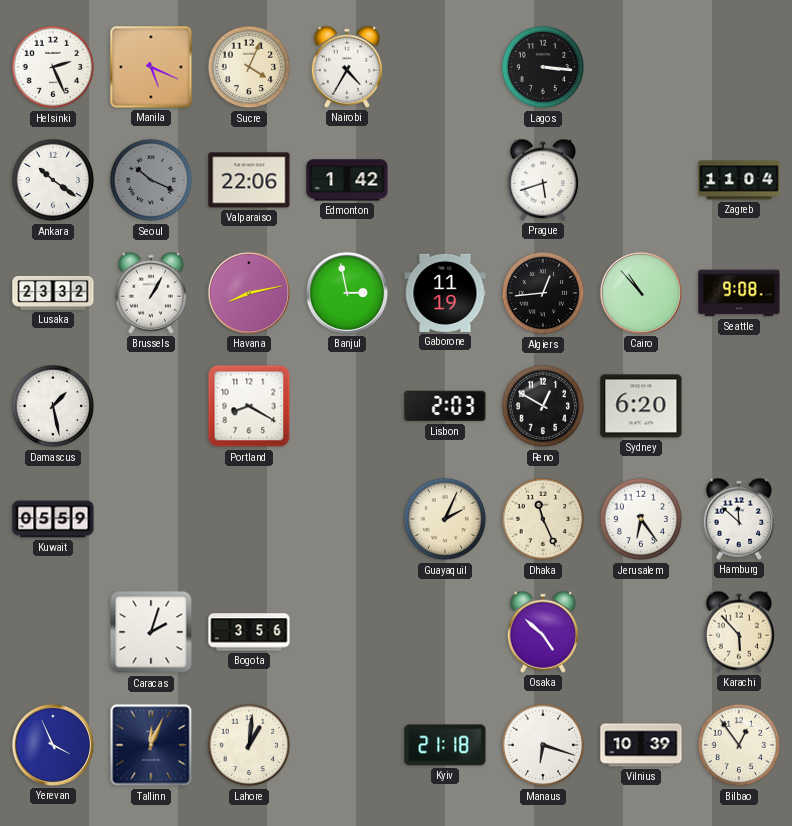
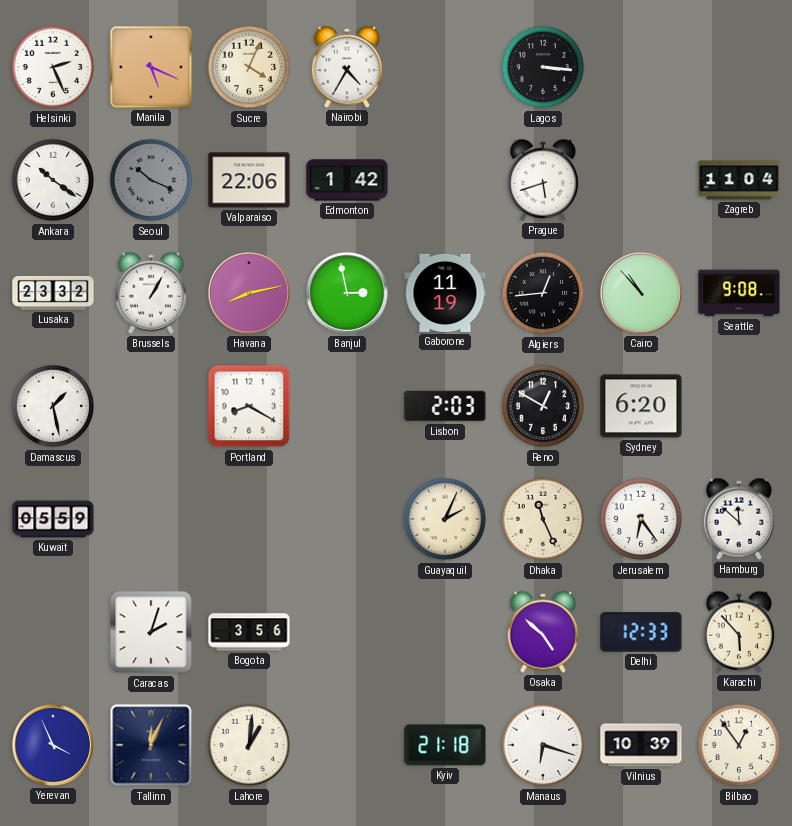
Delhi: none -> 12:33
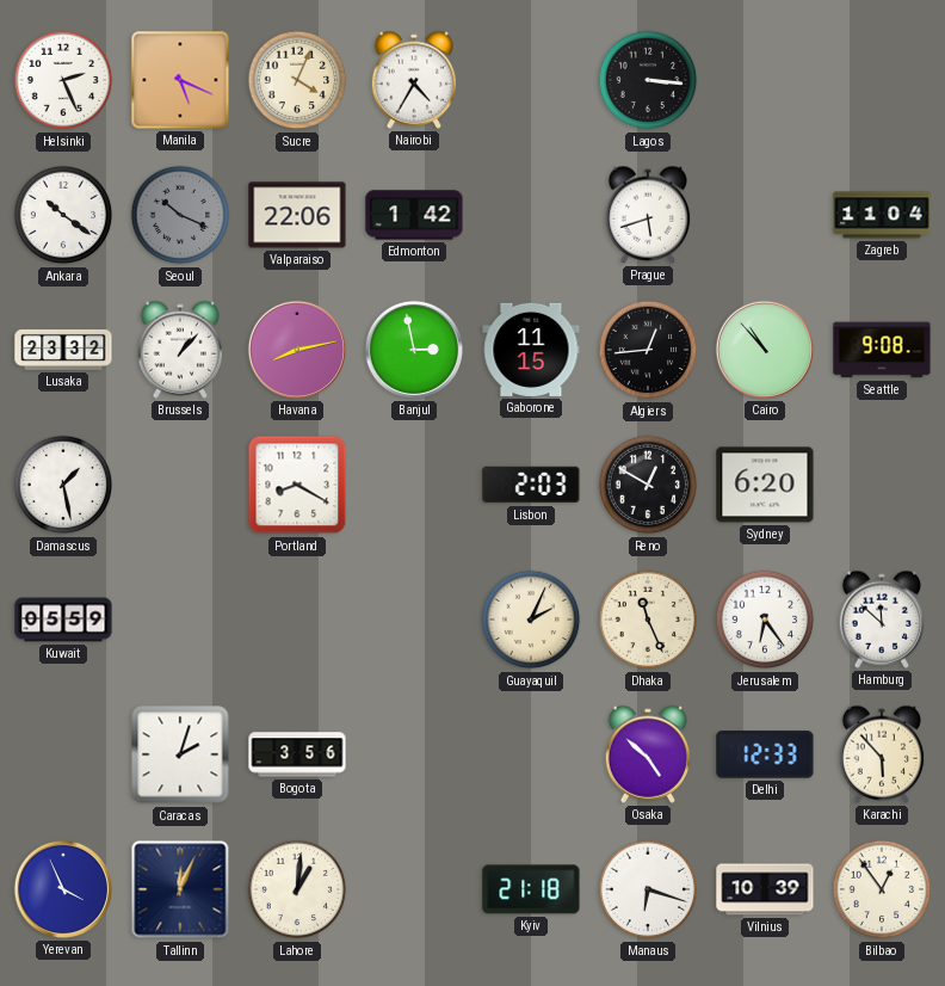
Brussels: 1:05 -> 1:07
Gaborone: 11:19 -> 11:15
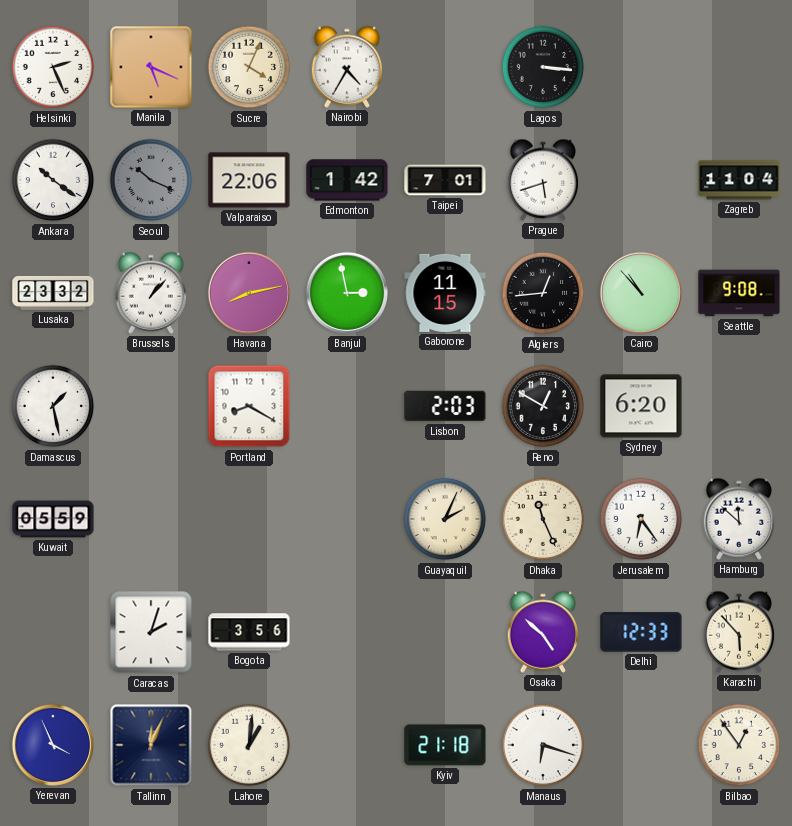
Taipei: none -> 7:01
Vilnius: 10:39 -> none
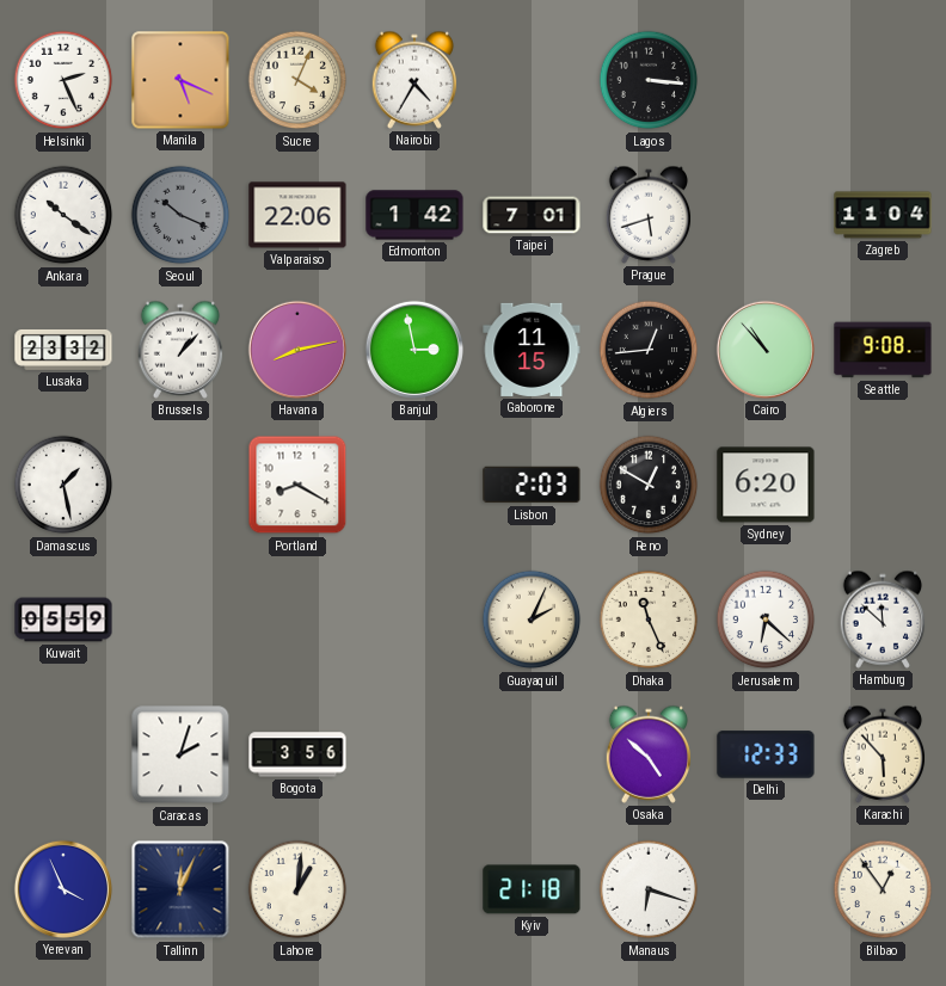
Jerusalem: 6:24 -> 6:22
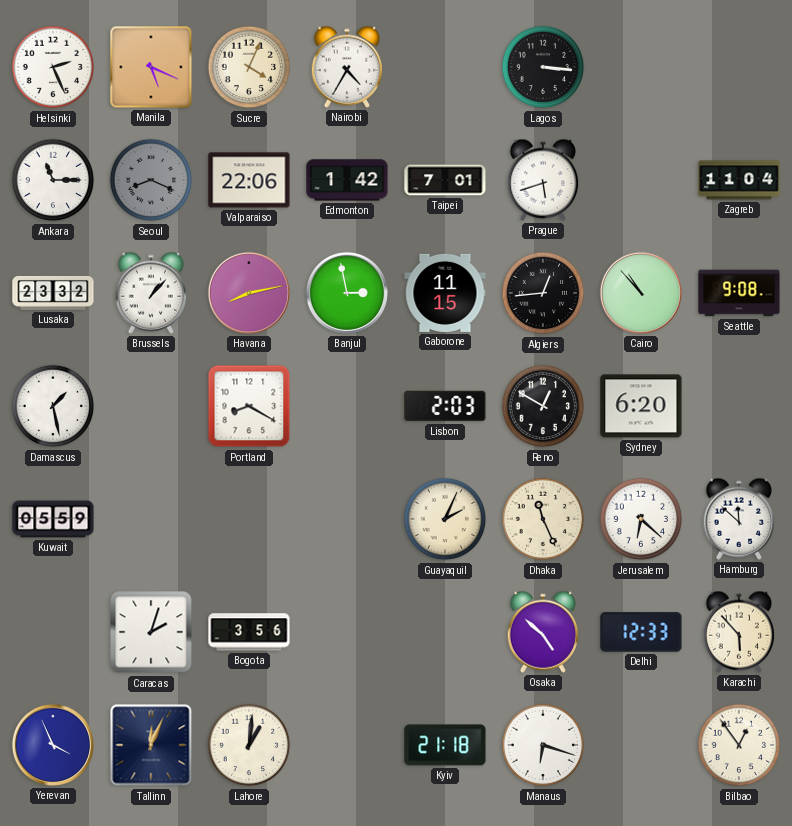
Ankara: 10:21 -> 11:15
Seoul: 10:19 -> 8:19
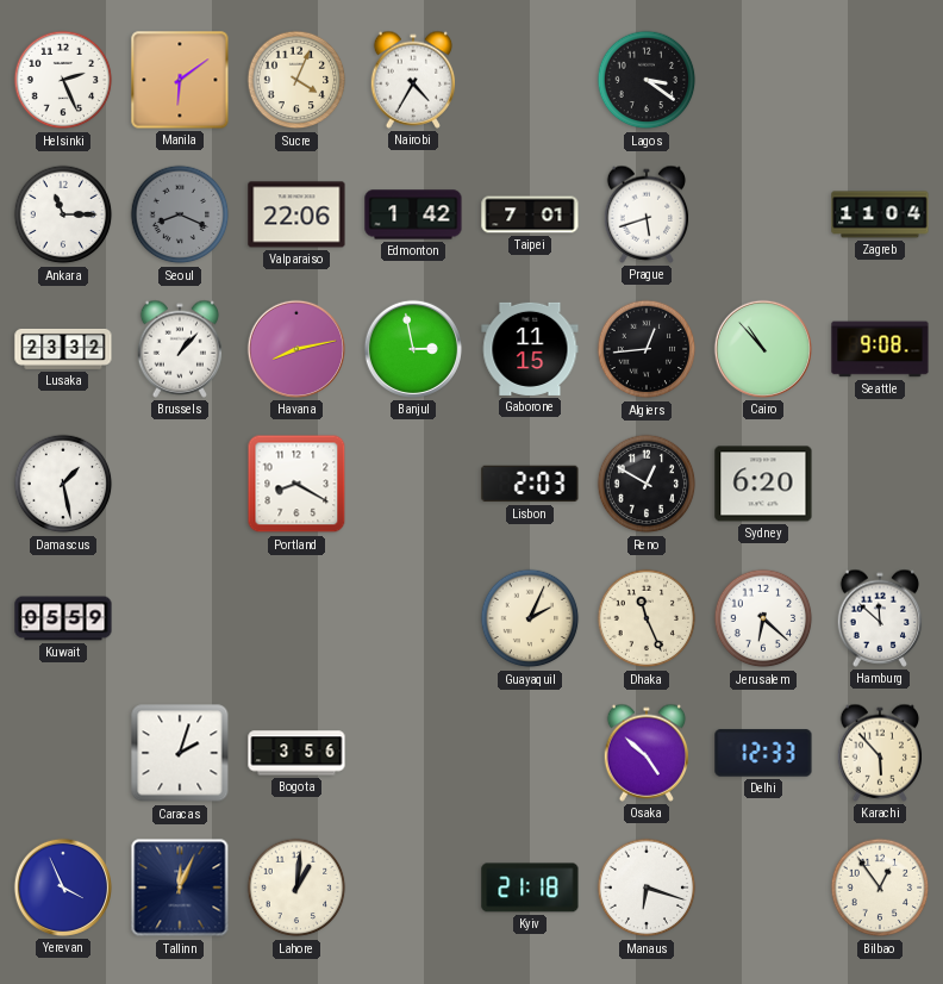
Manila: 5:19 -> 6:09
Lagos: 3:16 -> 3:21
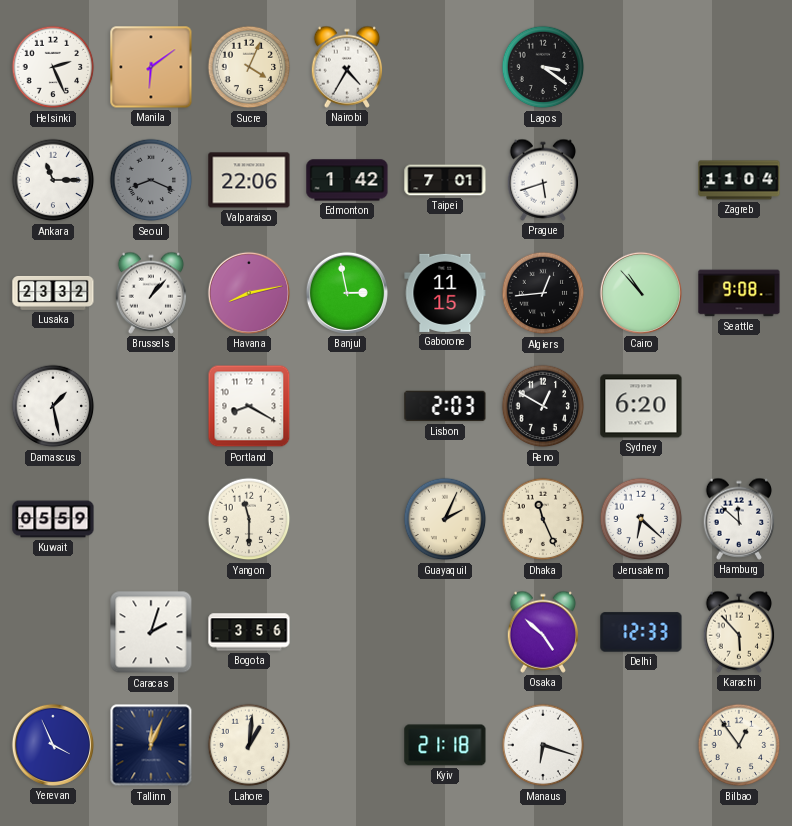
Yangon: none -> 11:30
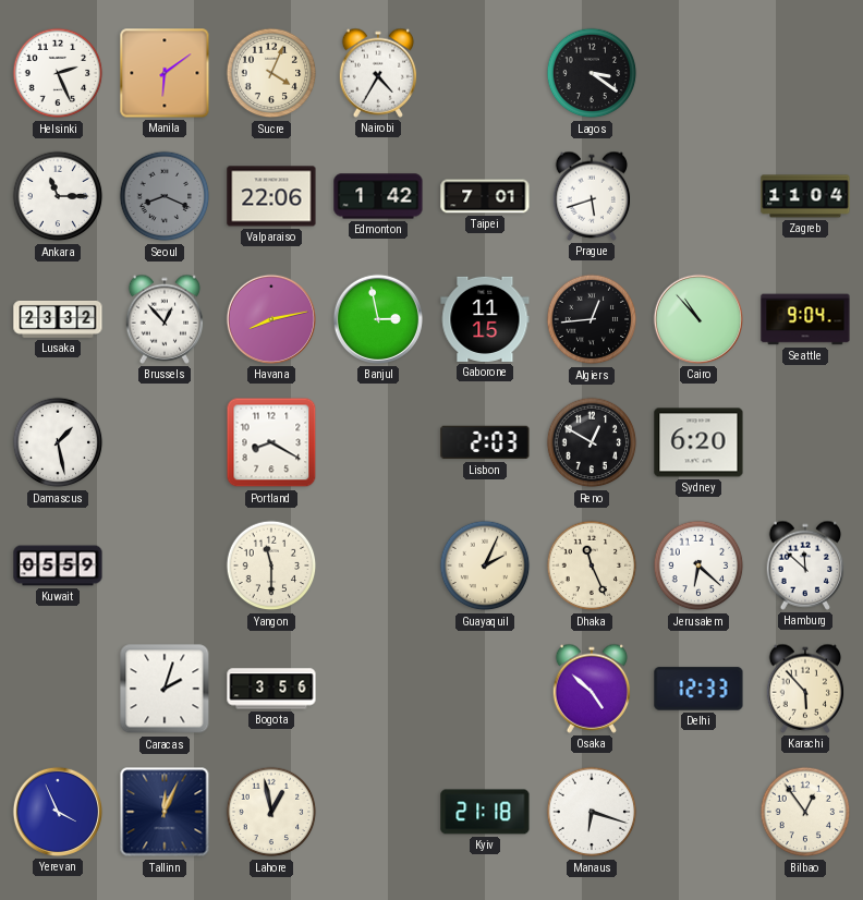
Brussels: 1:07 -> 12:53
Seattle: 9:08 -> 9:04
Lahore: 1:01 -> 12:58
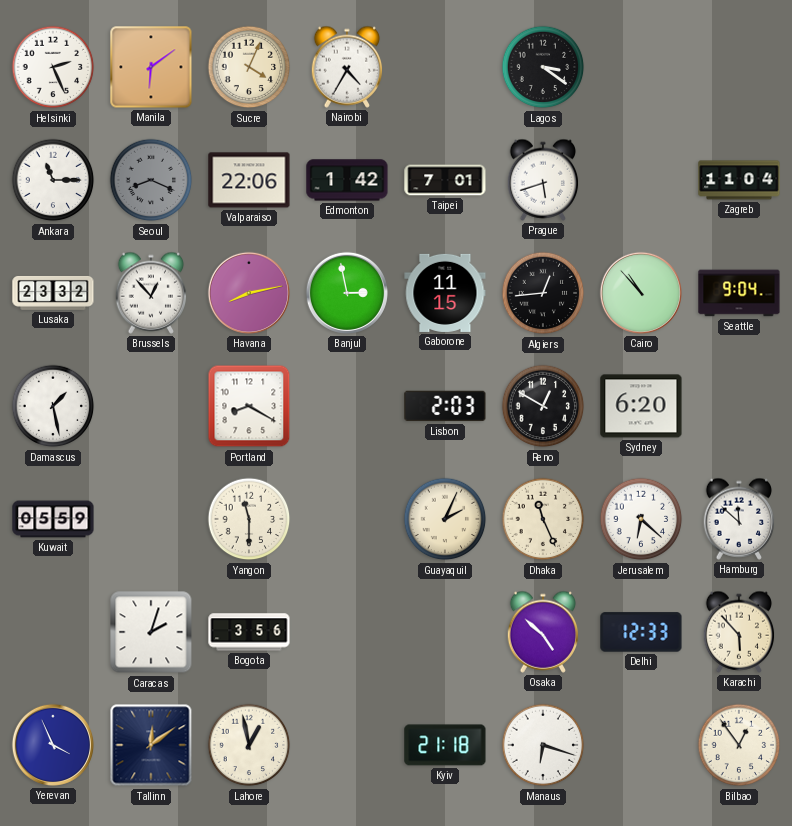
Tallinn: 12:04 -> 12:09
